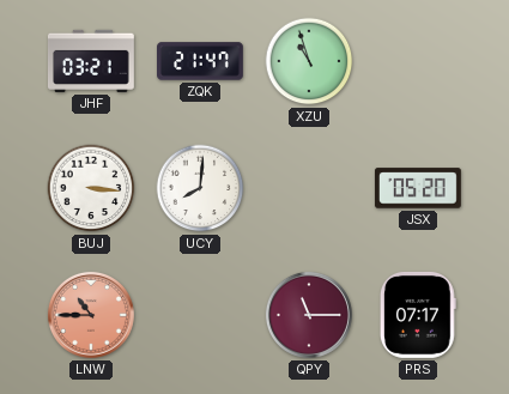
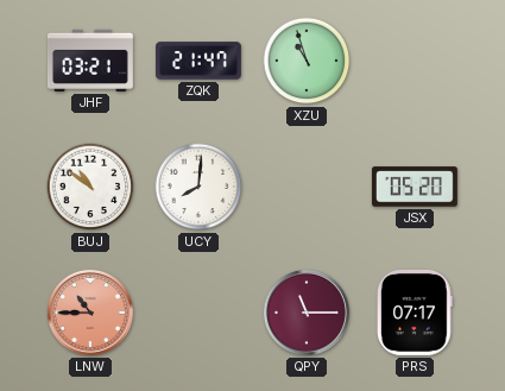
BUJ: 3:16 -> 10:51
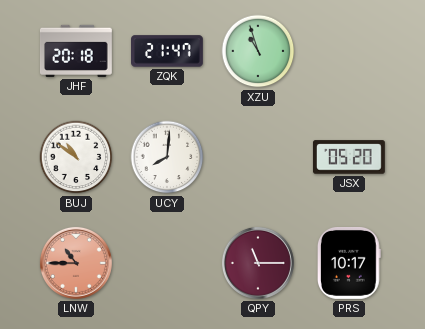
JHF: 03:21 -> 20:18
PRS: 07:17 -> 10:17
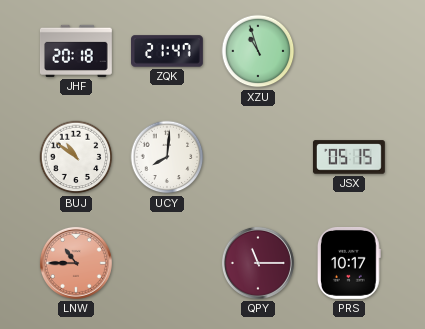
JSX: 05:20 -> 05:15
